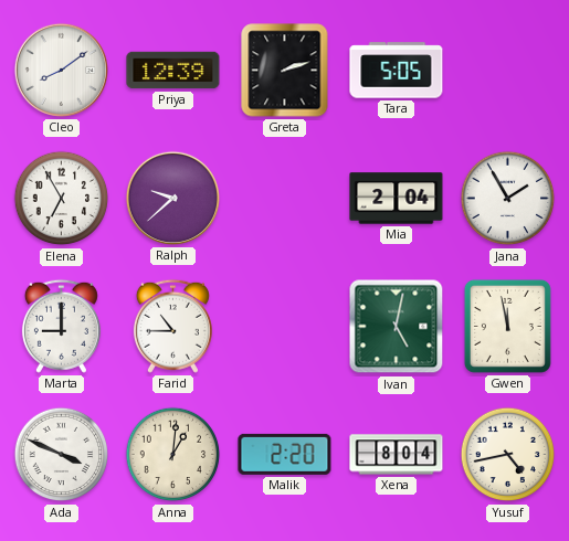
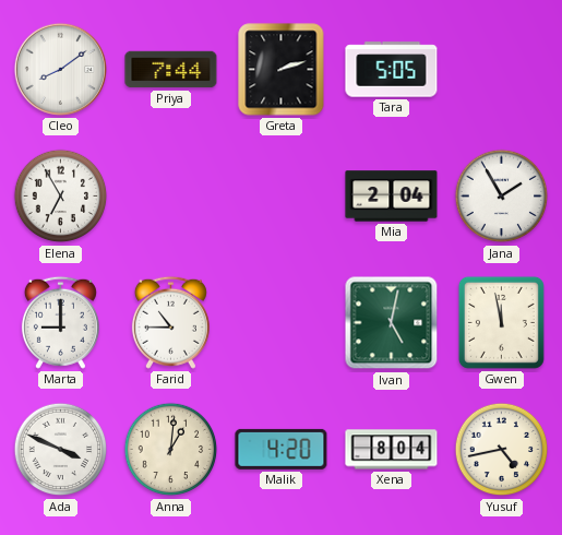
Priya: 12:39 -> 7:44
Ralph: 9:38 -> none
Malik: 2:20 -> 4:20
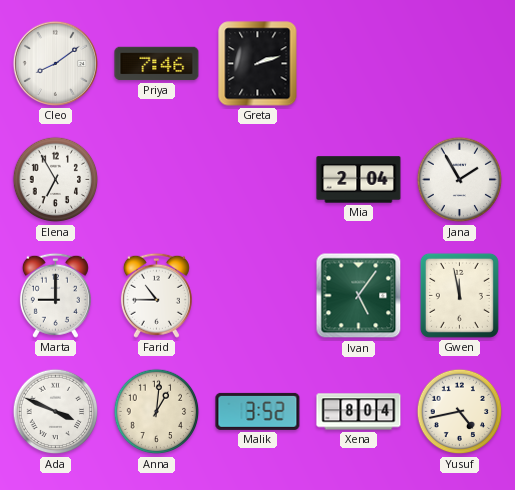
Priya: 7:44 -> 7:46
Tara: 5:05 -> none
Ivan: 5:02 -> 5:06
Malik: 4:20 -> 3:52
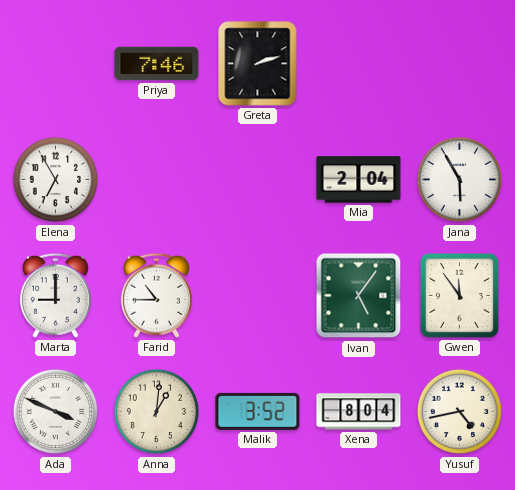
Cleo: 8:09 -> none
Jana: 1:55 -> 5:55
Gwen: 11:58 -> 11:54
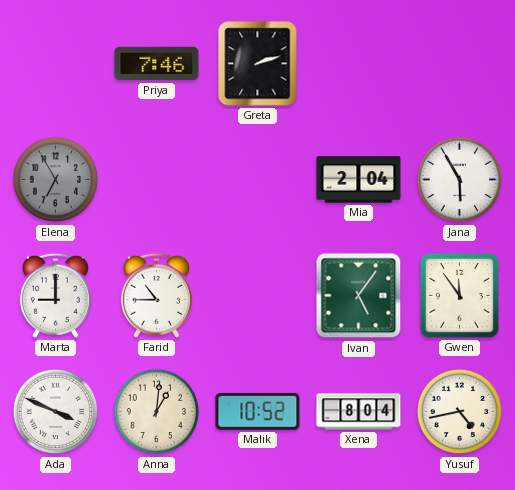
Elena dial: white -> grey
Malik: 3:52 -> 10:52
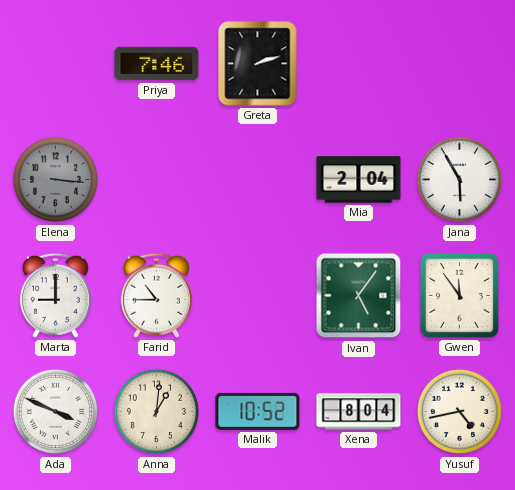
Elena: 6:55 -> 3:16
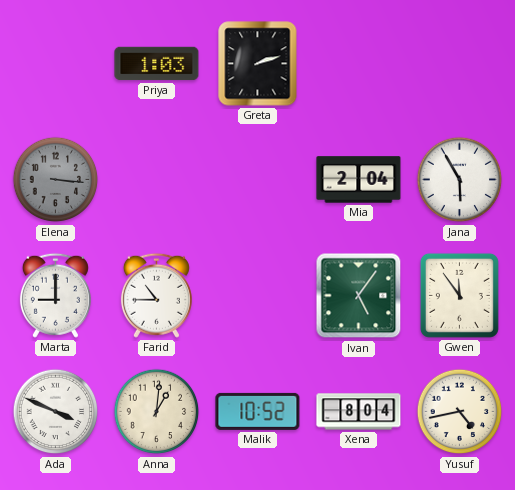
Priya: 7:46 -> 1:03
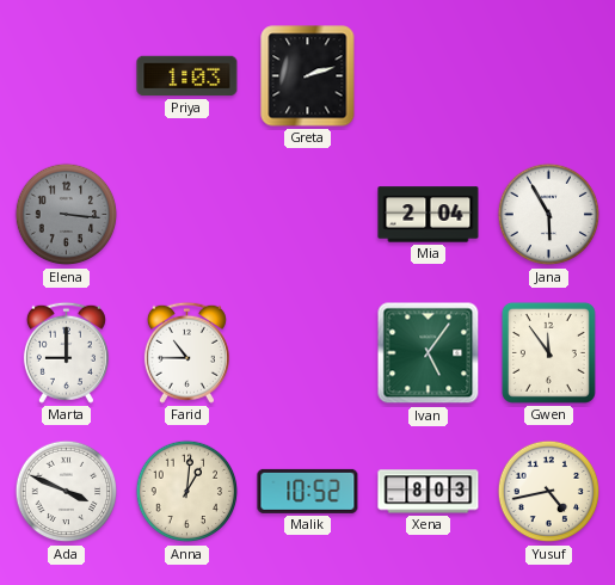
Xena: 8:04 -> 8:03
